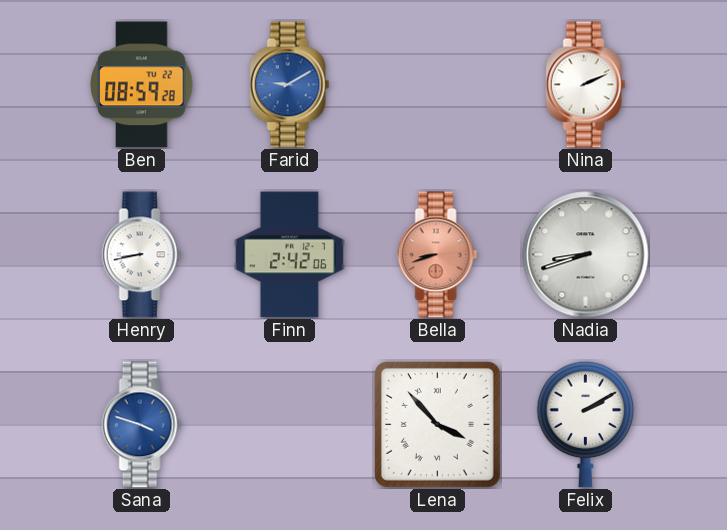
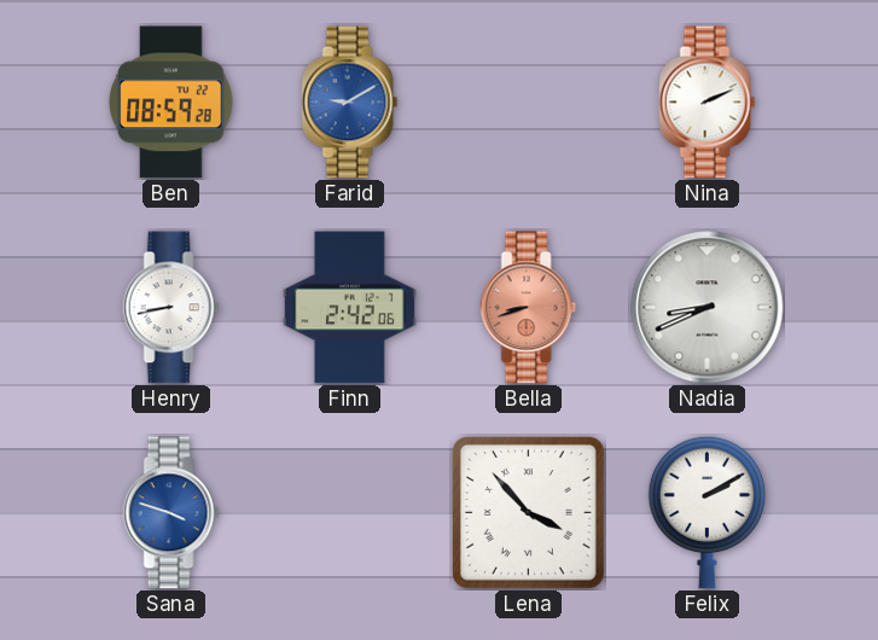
Nadia: 8:42 -> 8:41
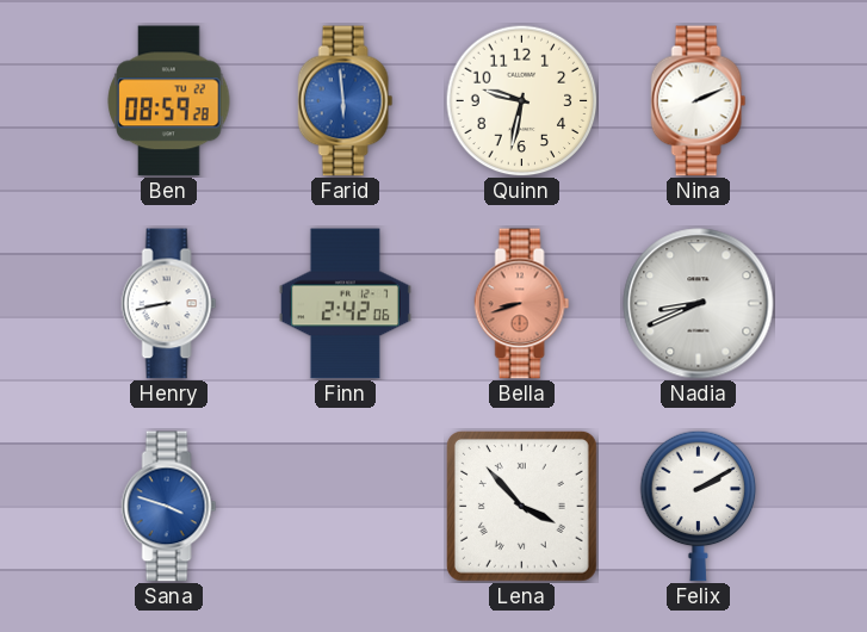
Farid: 9:10 -> 5:59
Quinn: none -> 9:32
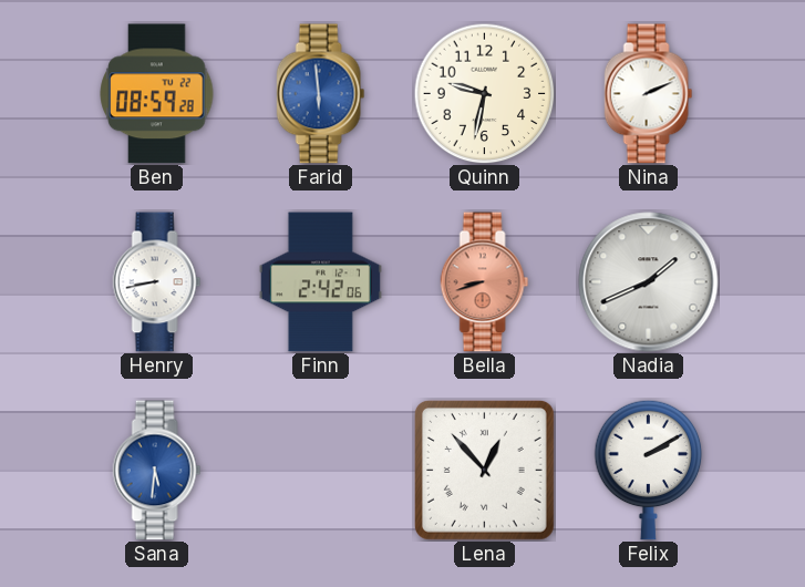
Nadia: 8:41 -> 1:41
Sana: 3:48 -> 5:31
Lena: 3:53 -> 12:53
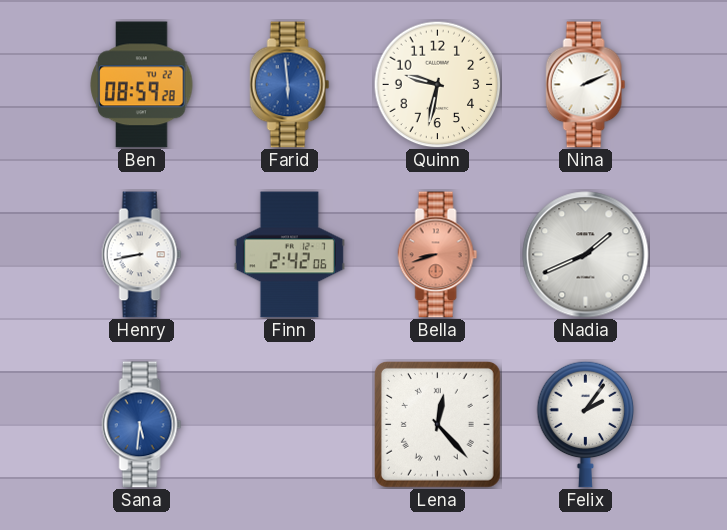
Lena: 12:53 -> 12:23
Felix: 2:10 -> 2:06
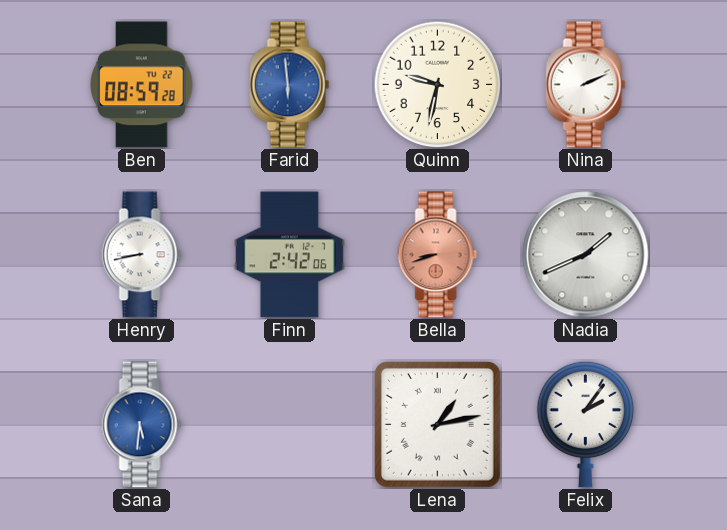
Lena: 12:23 -> 1:13
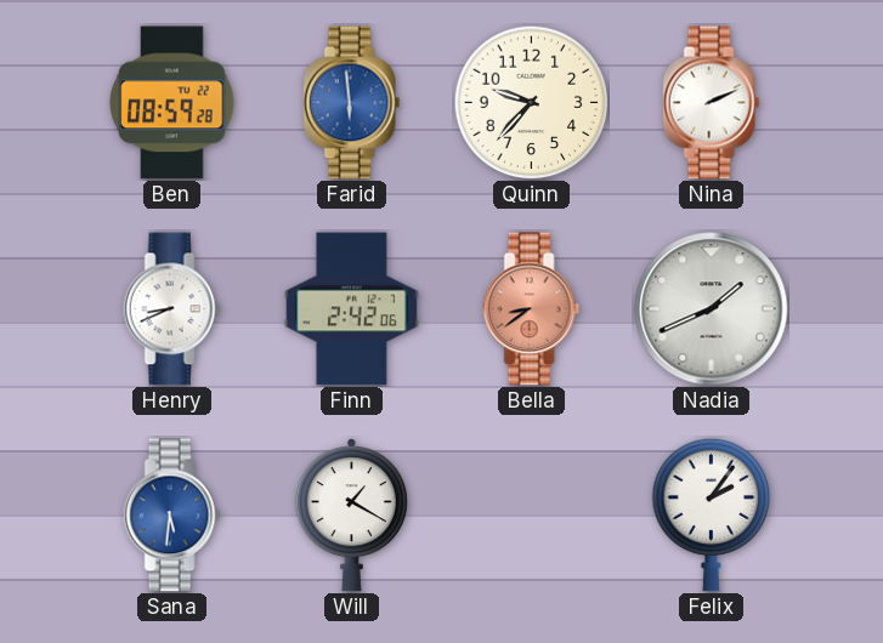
Quinn: 9:32 -> 9:37
Henry: 8:43 -> 8:41
Bella: 8:42 -> 8:39
Will: none -> 1:20
Lena: 1:13 -> none
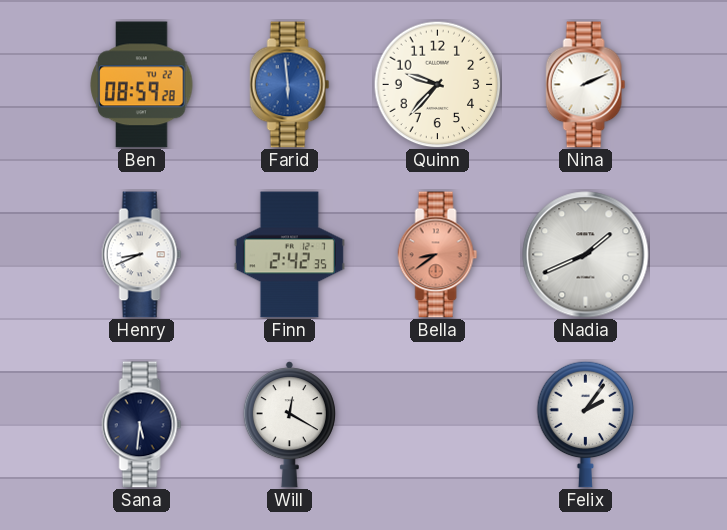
Finn: 2:42:06 -> 2:42:35
Sana dial: blue -> navy
Will: 1:20 -> 12:20
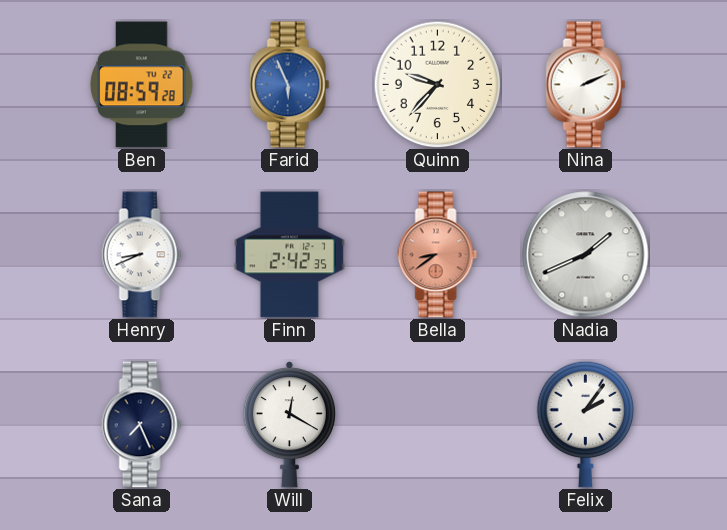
Farid: 5:59 -> 5:56
Sana: 5:31 -> 7:26
